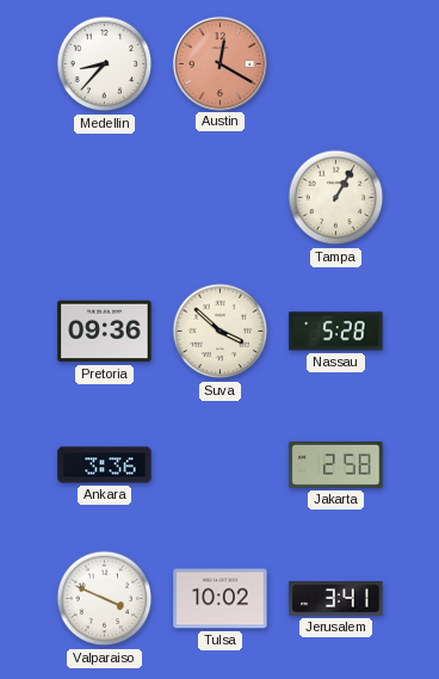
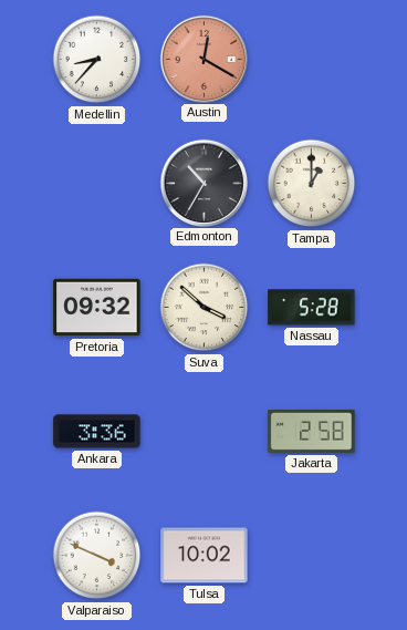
Edmonton: none -> 10:35
Tampa: 1:05 -> 1:00
Pretoria: 09:36 -> 09:32
Jerusalem: 3:41 -> none
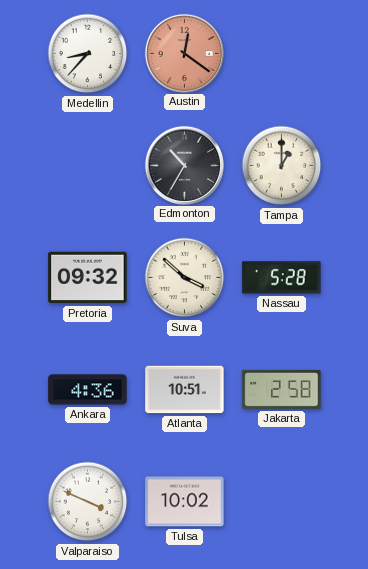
Austin: 12:20 -> 12:21
Ankara: 3:36 -> 4:36
Atlanta: none -> 10:51
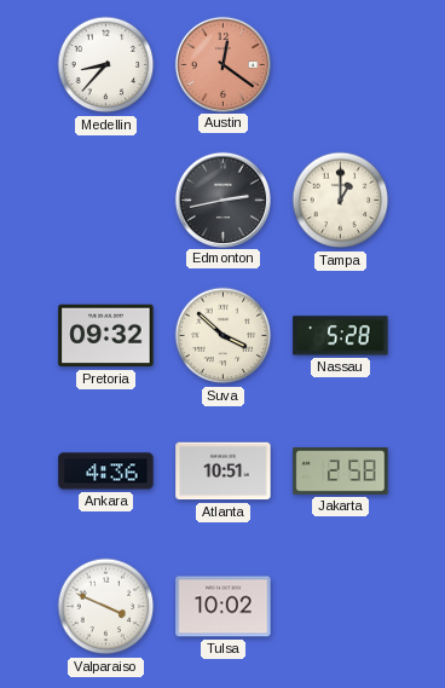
Edmonton: 10:35 -> 2:43
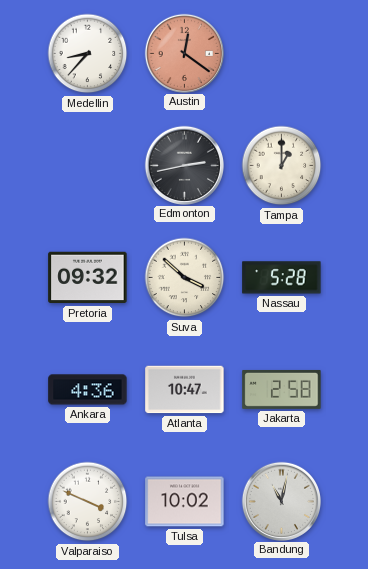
Atlanta: 10:51 -> 10:47
Bandung: none -> 11:02
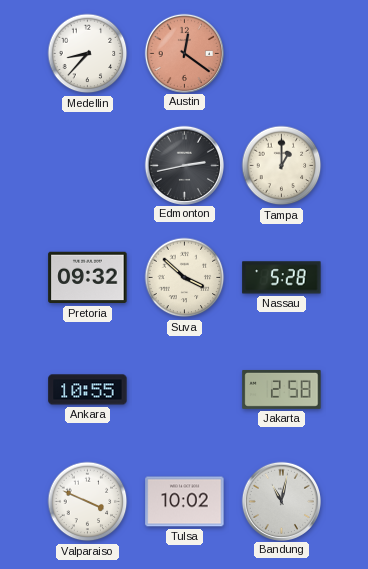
Ankara: 4:36 -> 10:55
Atlanta: 10:47 -> none
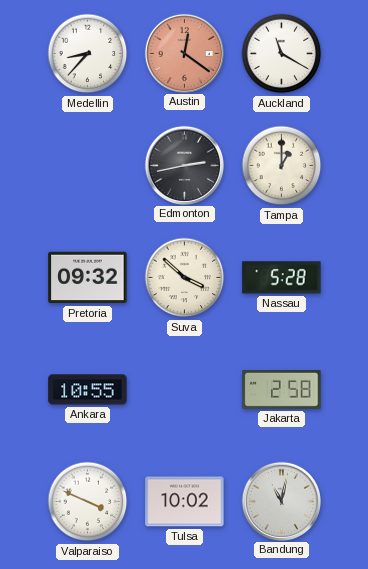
Auckland: none -> 11:20
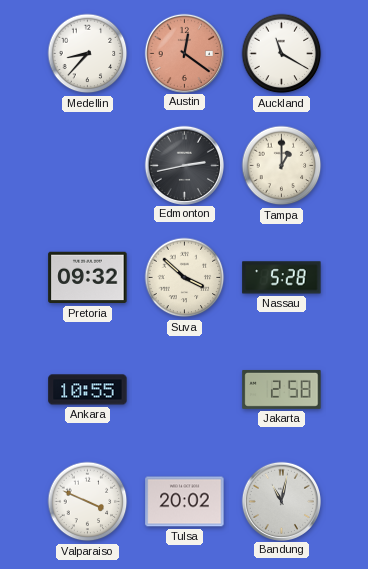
Tulsa: 10:02 -> 20:02
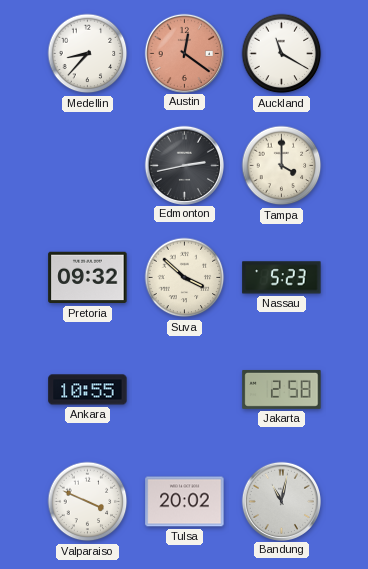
Tampa: 1:00 -> 4:00
Nassau: 5:28 -> 5:23
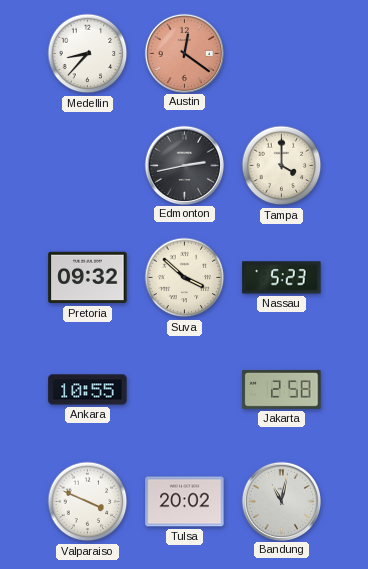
Auckland: 11:20 -> none
